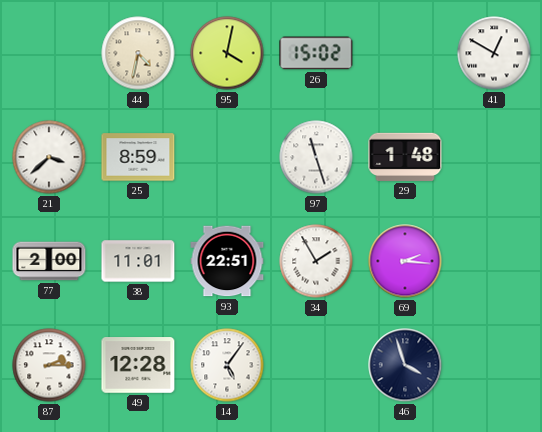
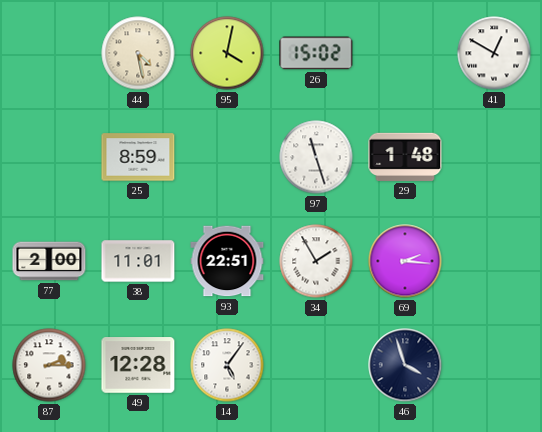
44: 4:32 -> 4:28
21: 3:38 -> none
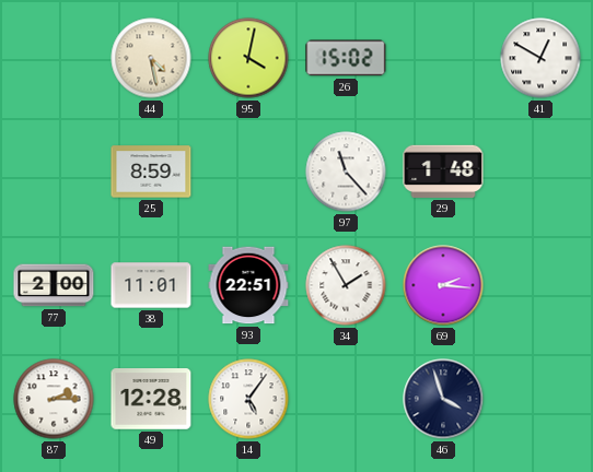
97: 11:27 -> 11:23
